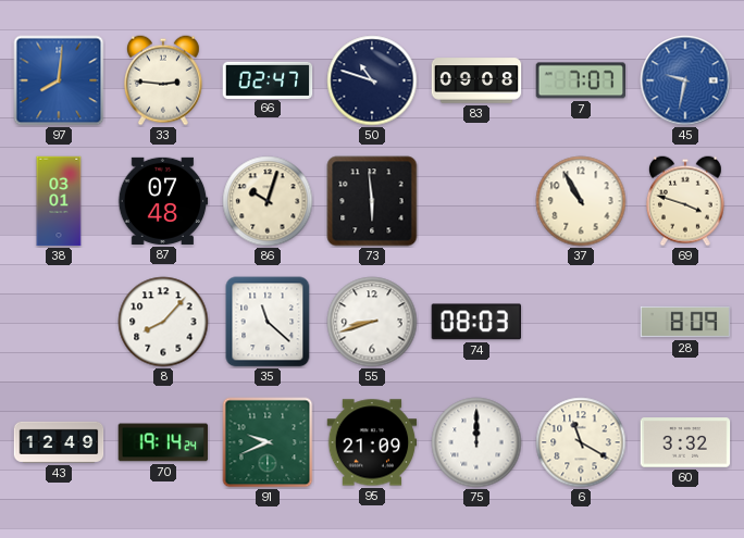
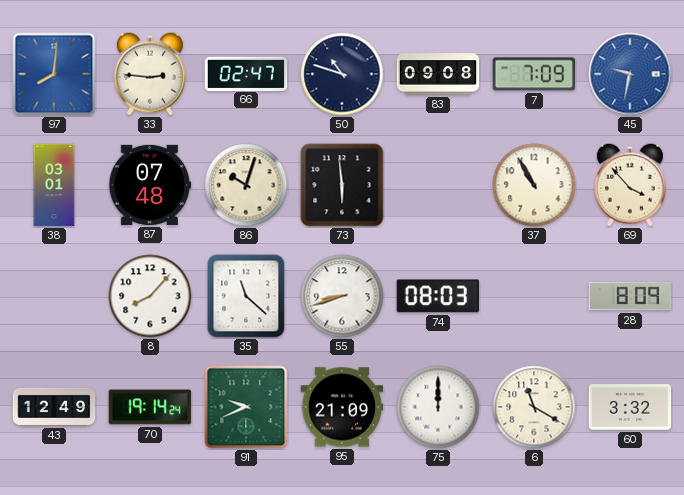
7: 7:07 -> 7:09
69: 3:48 -> 3:53
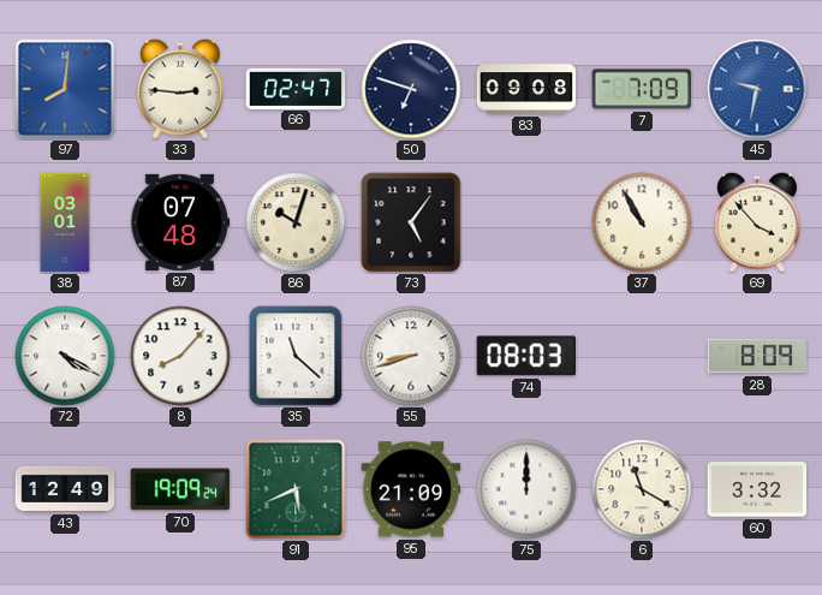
50: 10:48 -> 6:48
73: 5:59 -> 5:06
72: none -> 4:20
70: 19:14 -> 19:09
91: 9:41 -> 5:41
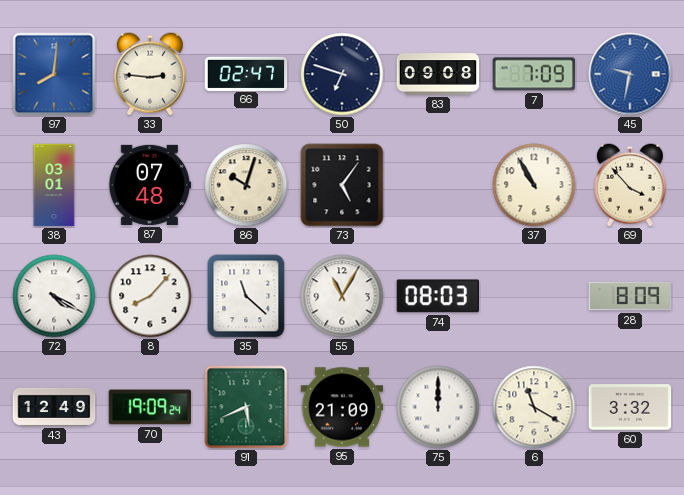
55: 8:42 -> 11:05
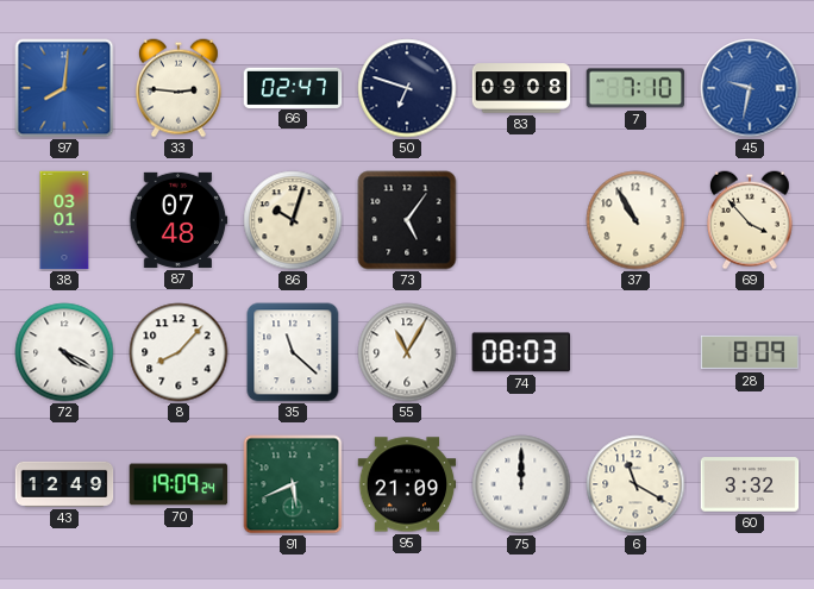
7: 7:09 -> 7:10
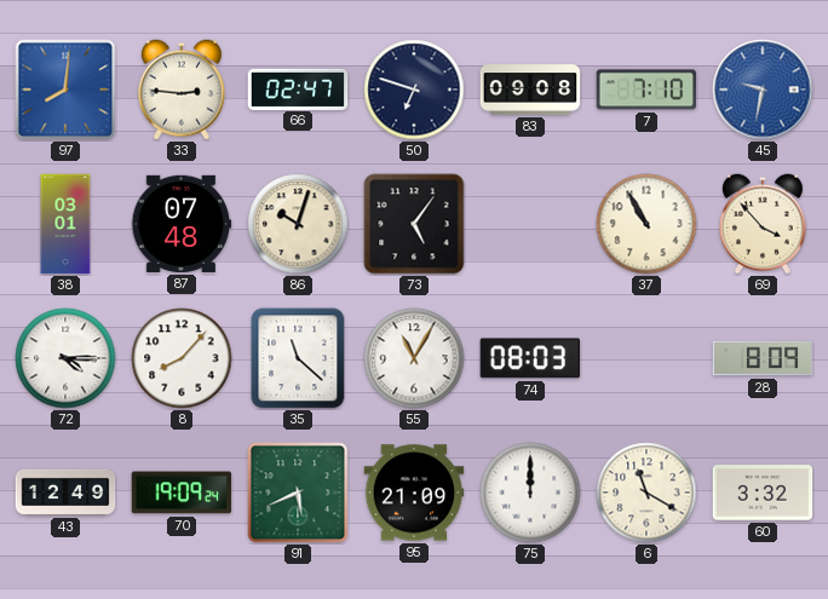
72: 4:20 -> 4:15
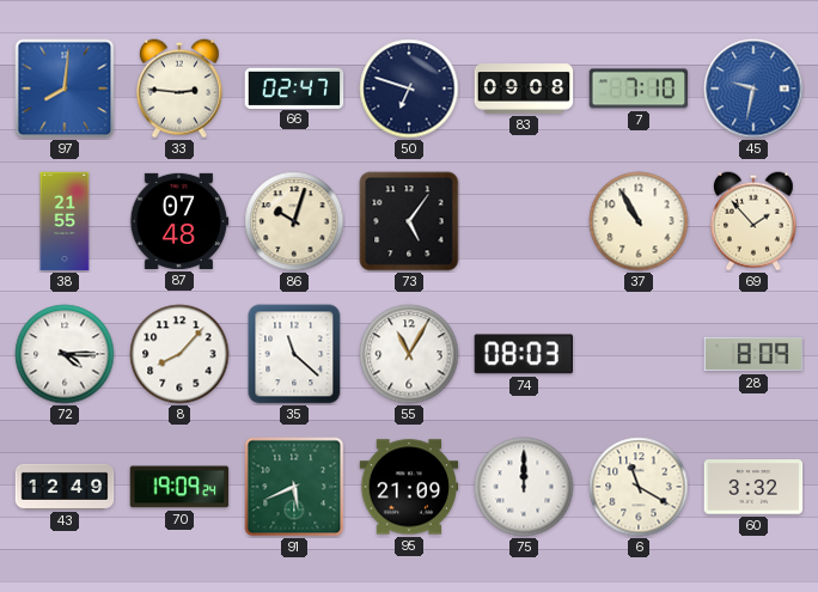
38: 03:01 -> 21:55
69: 3:53 -> 1:53
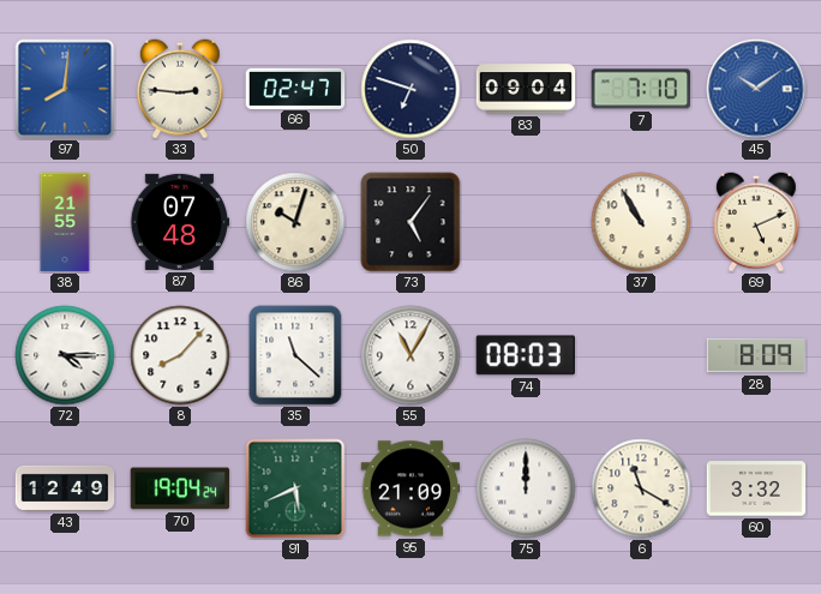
83: 09:08 -> 09:04
45: 9:32 -> 10:09
69: 1:53 -> 5:11
70: 19:09 -> 19:04
